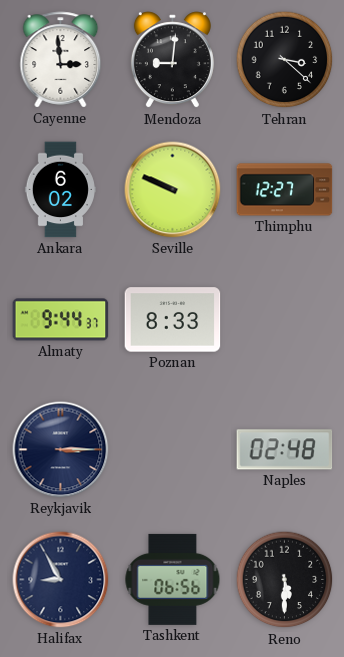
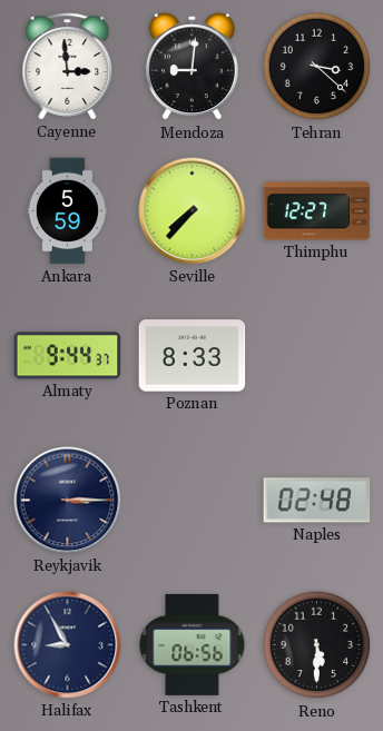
Ankara: 6:02 -> 5:59
Seville: 9:49 -> 7:37
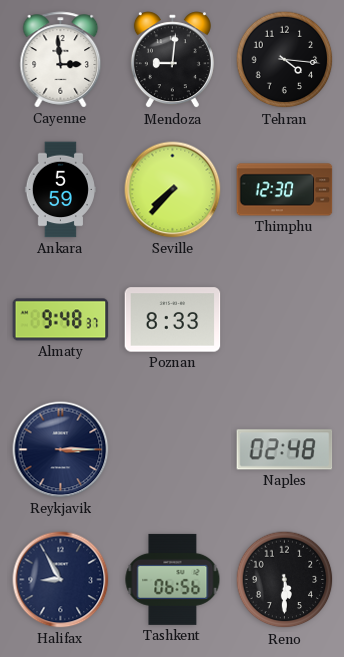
Tehran: 3:22 -> 4:16
Thimphu: 12:27 -> 12:30
Almaty: 9:44 -> 9:48
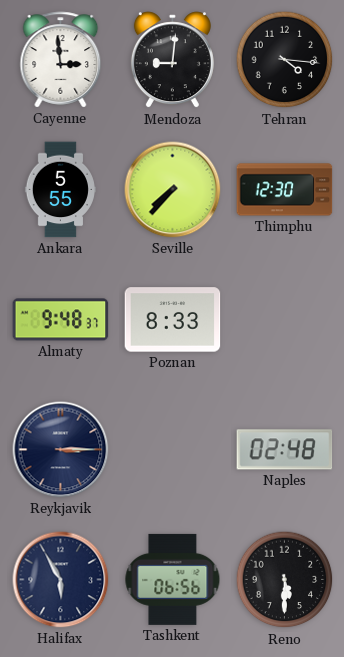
Ankara: 5:59 -> 5:55
Halifax: 8:55 -> 5:55
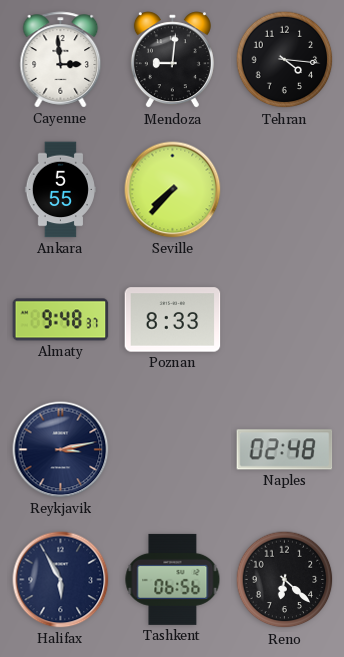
Thimphu: 12:30 -> none
Reykjavik: 3:15 -> 3:13
Reno: 5:30 -> 6:22
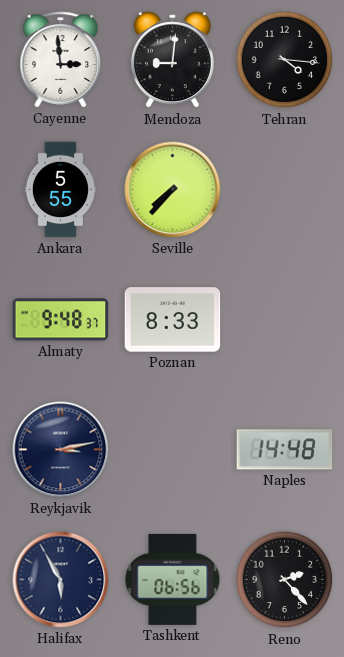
Naples: 02:48 -> 14:48
Reno: 6:22 -> 2:23
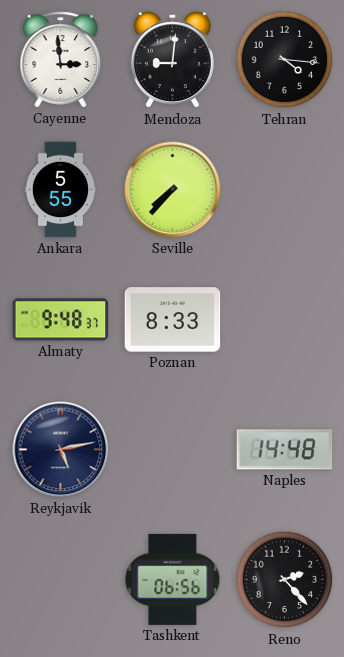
Reykjavik: 3:13 -> 5:13
Halifax: 5:55 -> none
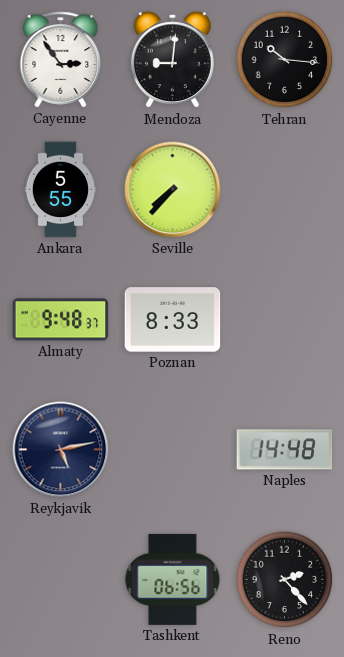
Cayenne: 2:59 -> 2:54
Tehran: 4:16 -> 10:16
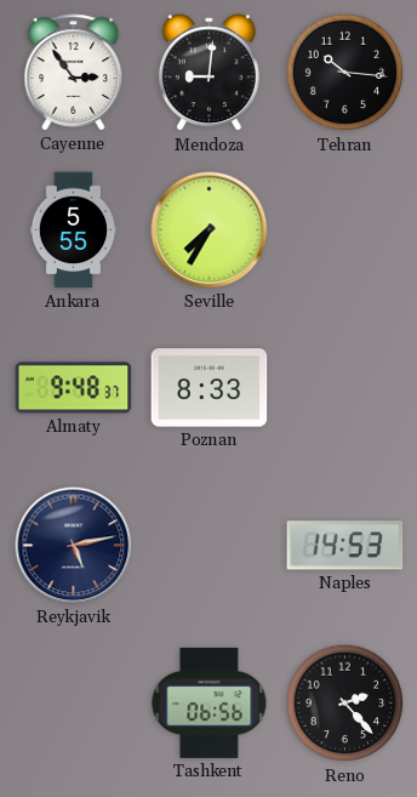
Seville: 7:37 -> 7:35
Naples: 14:48 -> 14:53
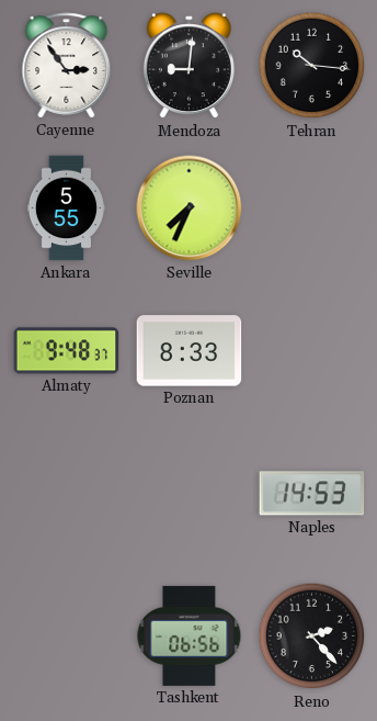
Seville: 7:35 -> 7:34
Reykjavik: 5:13 -> none
